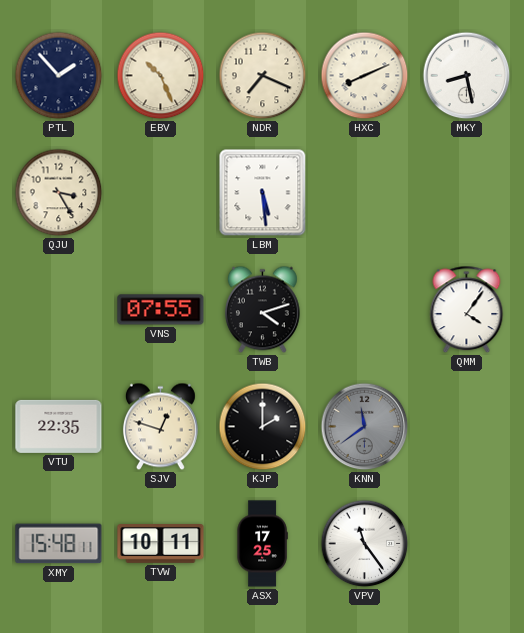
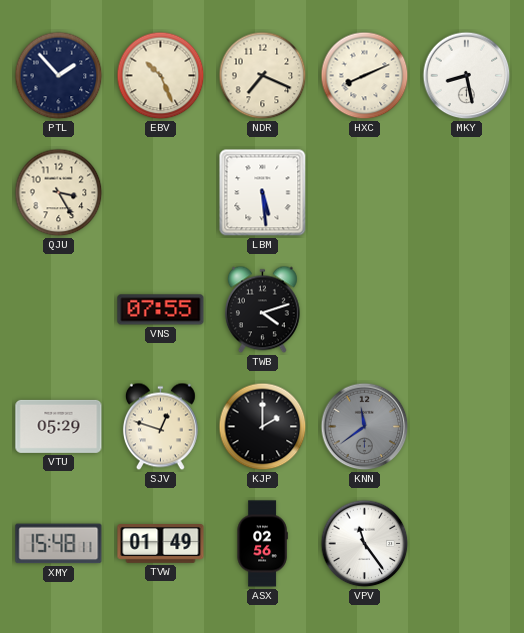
QMM: 4:06 -> none
VTU: 22:35 -> 05:29
TVW: 10:11 -> 01:49
ASX: 17:25 -> 02:56
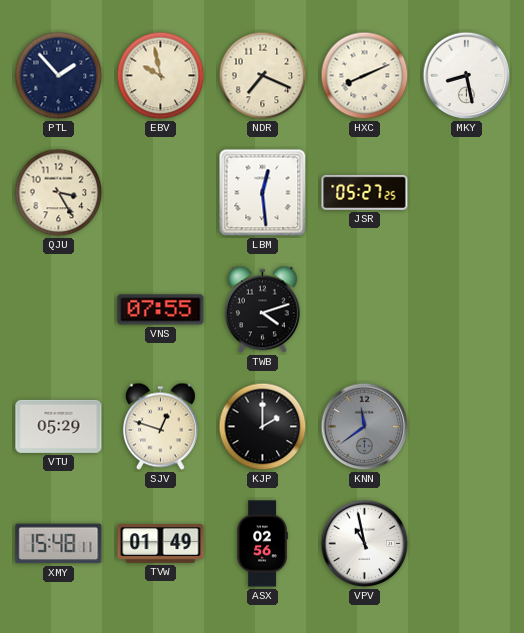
EBV: 10:26 -> 9:58
LBM: 5:29 -> 12:29
JSR: none -> 05:27
VPV: 11:24 -> 10:58
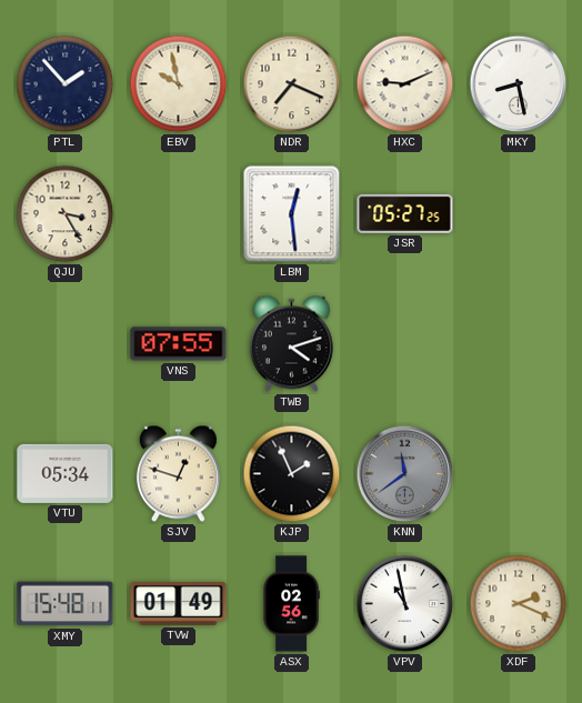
HXC: 8:11 -> 9:11
VTU: 05:29 -> 05:34
KJP: 2:00 -> 1:56
XDF: none -> 2:19
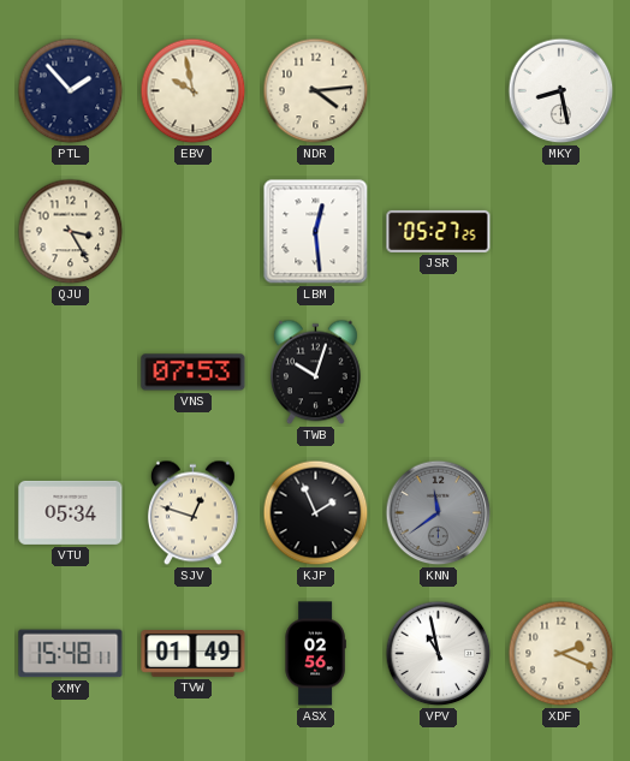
NDR: 7:19 -> 4:14
HXC: 9:11 -> none
VNS: 07:55 -> 07:53
TWB: 4:12 -> 10:03
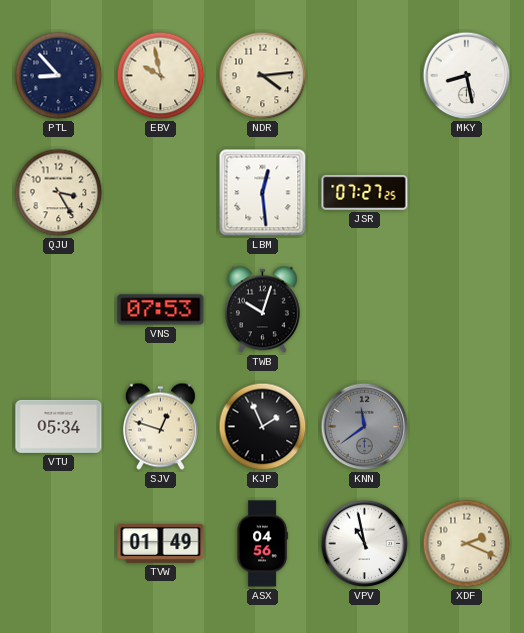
PTL: 1:53 -> 8:53
JSR: 05:27 -> 07:27
XMY: 15:48 -> none
ASX: 02:56 -> 04:56
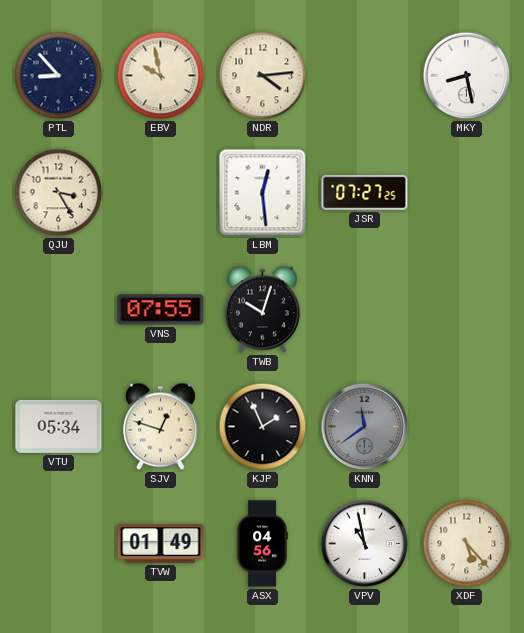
VNS: 07:53 -> 07:55
XDF: 2:19 -> 5:23
